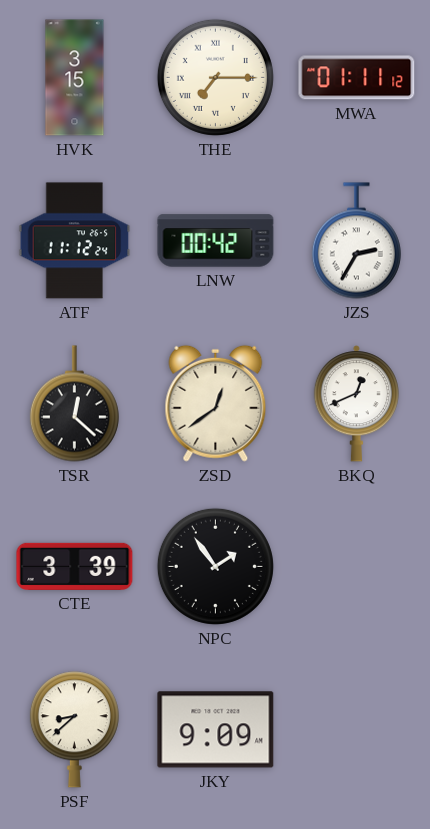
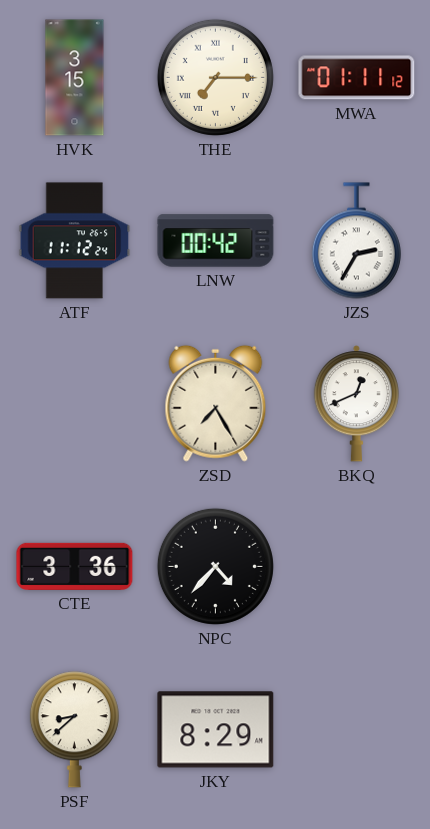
TSR: 12:22 -> none
ZSD: 12:39 -> 7:25
CTE: 3:39 -> 3:36
NPC: 1:54 -> 4:37
JKY: 9:09 -> 8:29
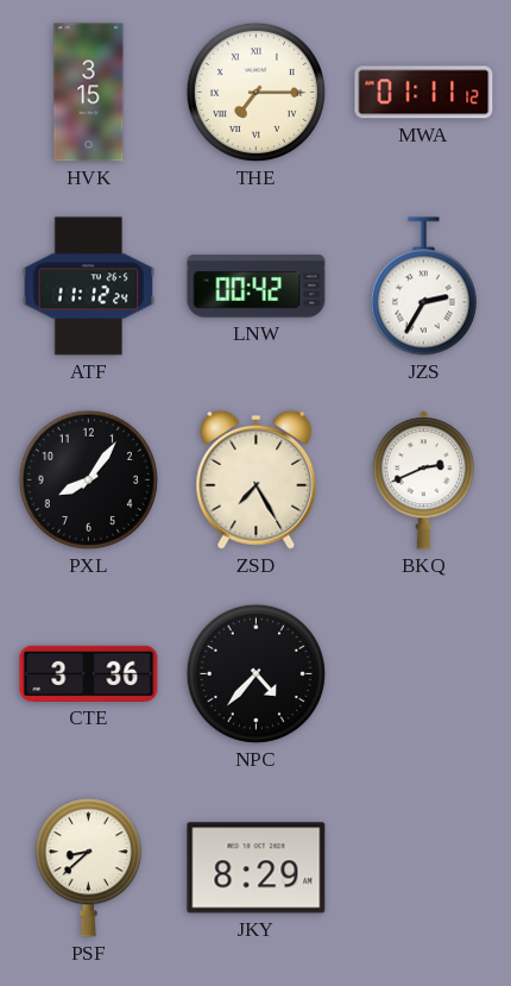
PXL: none -> 8:06
BKQ: 12:41 -> 2:41
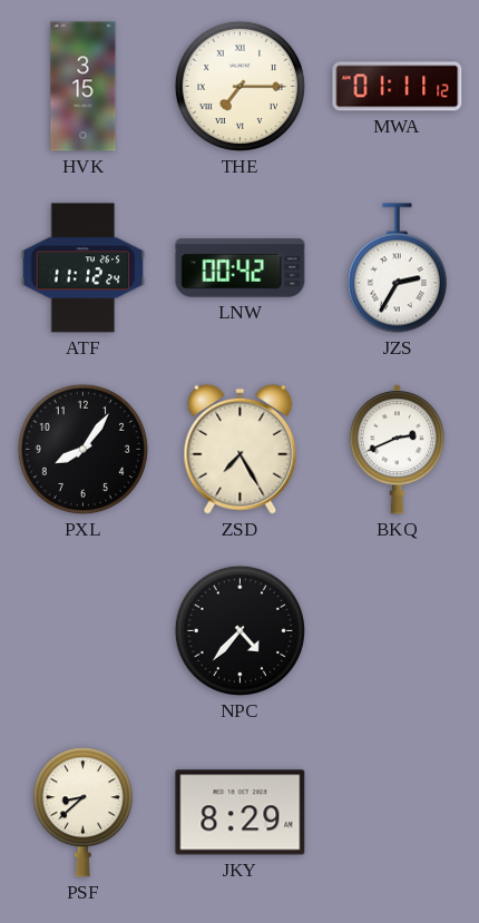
CTE: 3:36 -> none
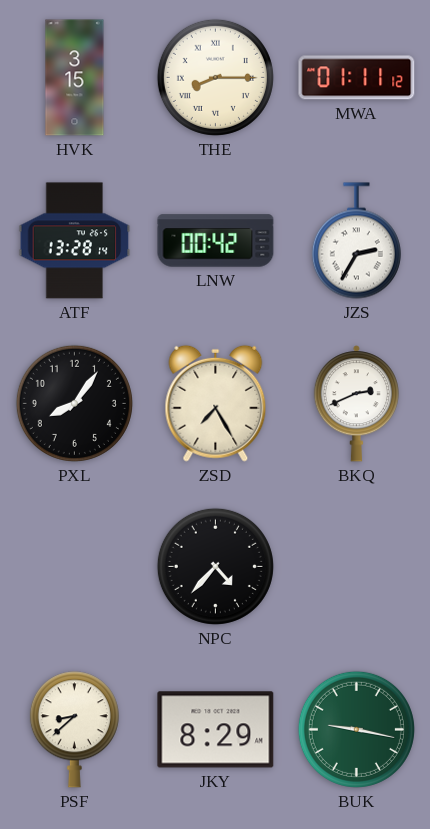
THE: 7:15 -> 8:15
ATF: 11:12 -> 13:28
BUK: none -> 9:17
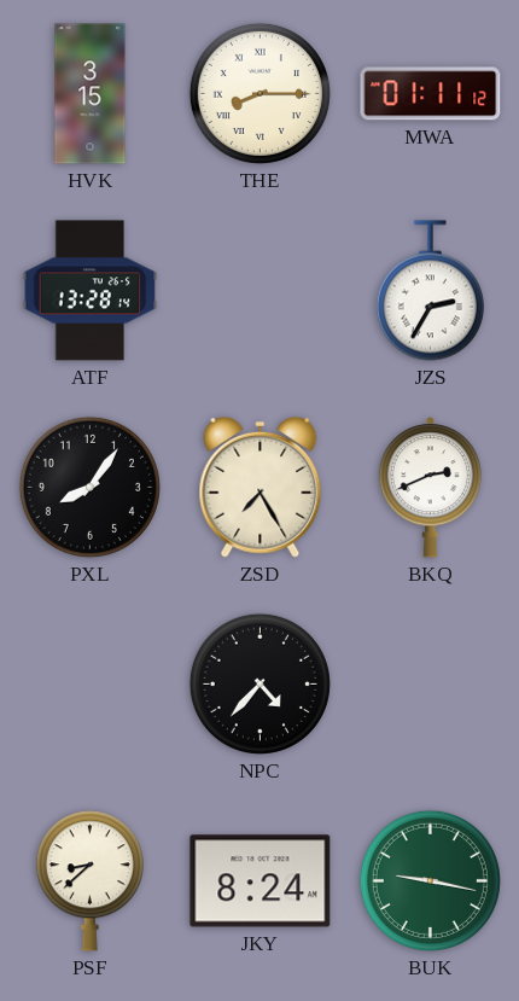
LNW: 00:42 -> none
JKY: 8:29 -> 8:24
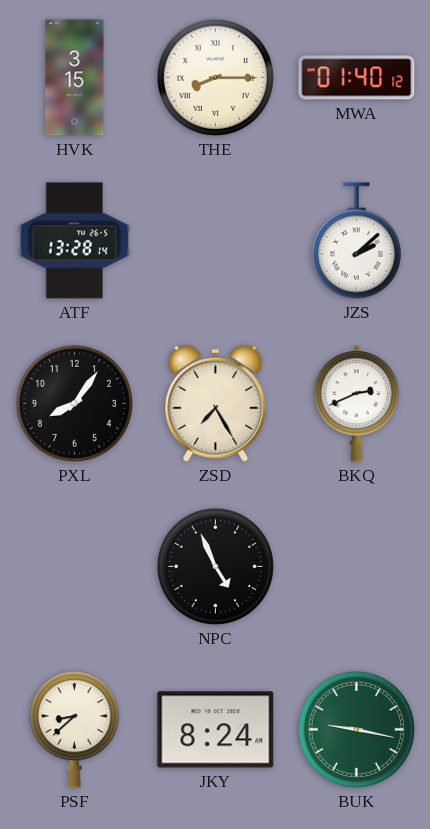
MWA: 01:11 -> 01:40
JZS: 2:35 -> 2:08
NPC: 4:37 -> 4:56
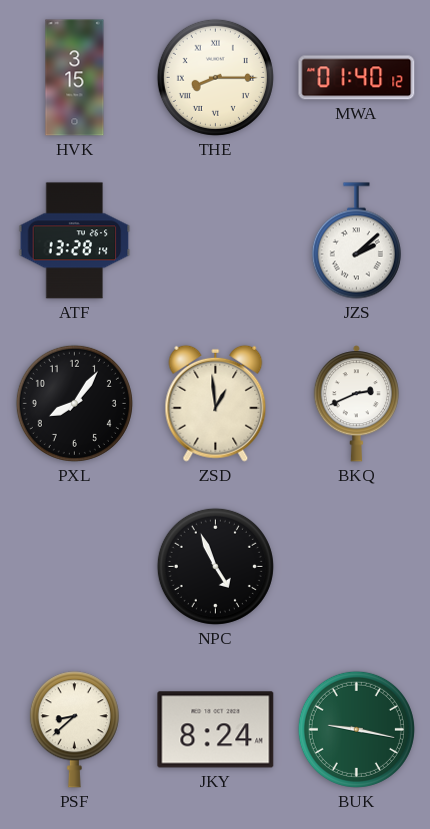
ZSD: 7:25 -> 12:59
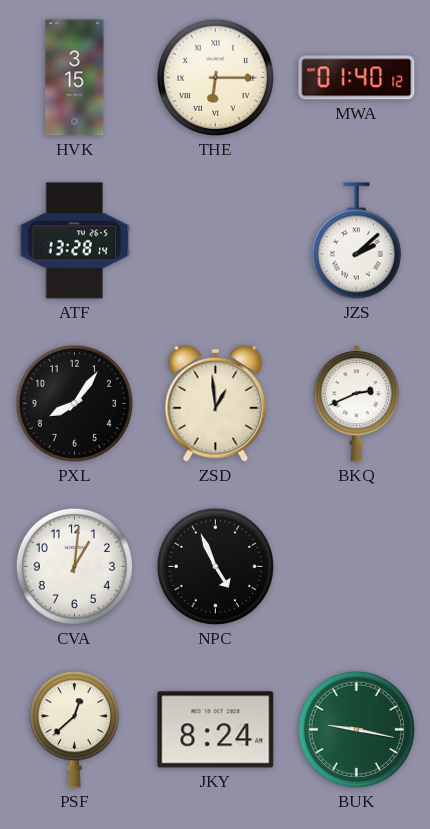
THE: 8:15 -> 6:15
CVA: none -> 1:01
PSF: 8:38 -> 12:38
